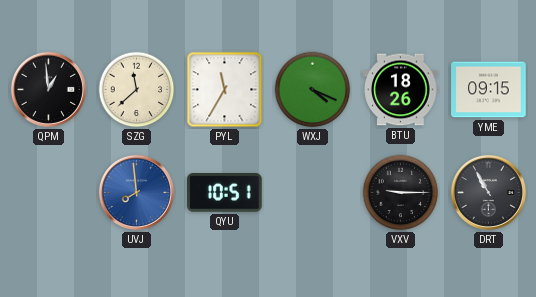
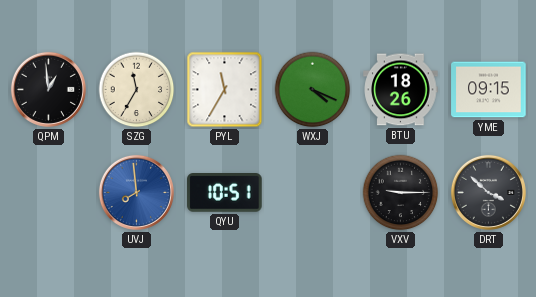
SZG: 11:38 -> 11:35
DRT: 10:55 -> 3:52
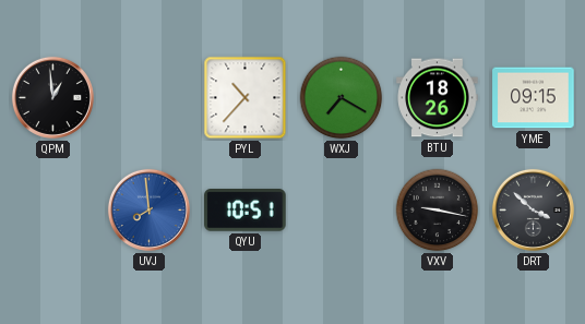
SZG: 11:35 -> none
PYL: 11:35 -> 10:37
WXJ: 4:19 -> 7:20
VXV: 9:15 -> 9:17
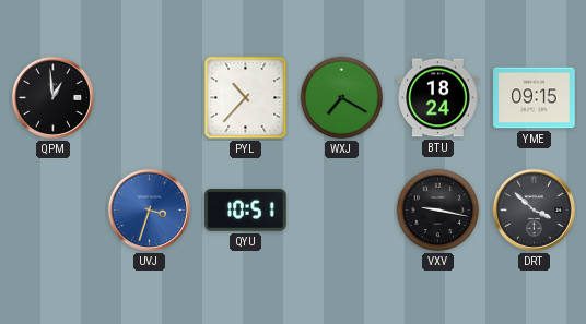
BTU: 18:26 -> 18:24
UVJ: 7:59 -> 3:33
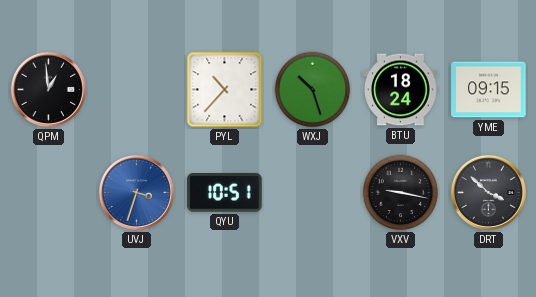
WXJ: 7:20 -> 10:27
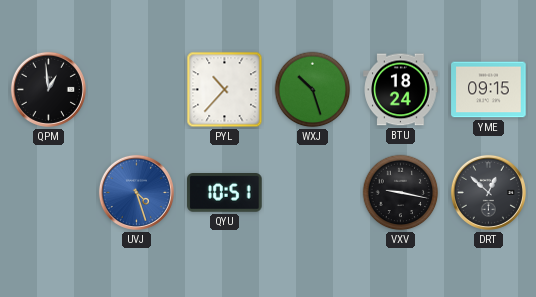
UVJ: 3:33 -> 4:27
DRT: 3:52 -> 12:52
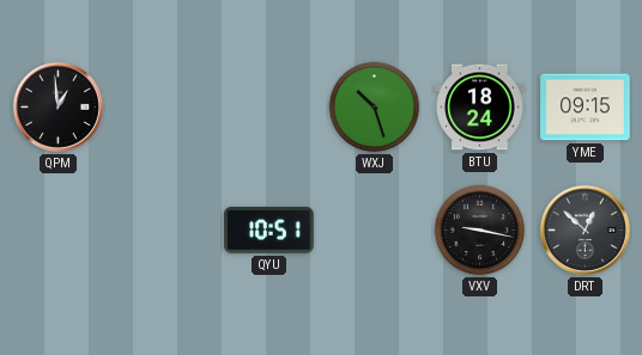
PYL: 10:37 -> none
UVJ: 4:27 -> none
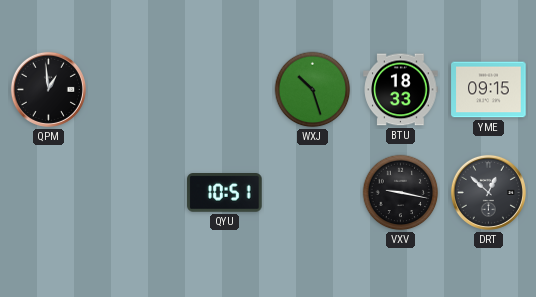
BTU: 18:24 -> 18:33
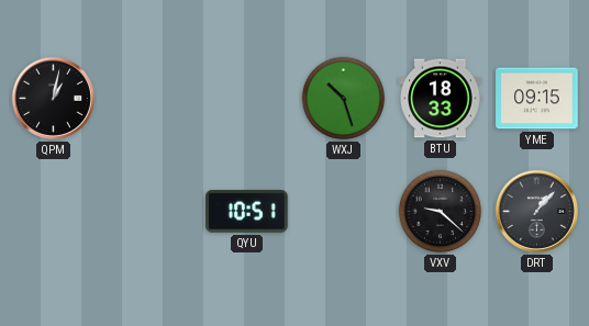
QPM: 12:59 -> 1:02
VXV: 9:17 -> 9:22
DRT: 12:52 -> 1:07
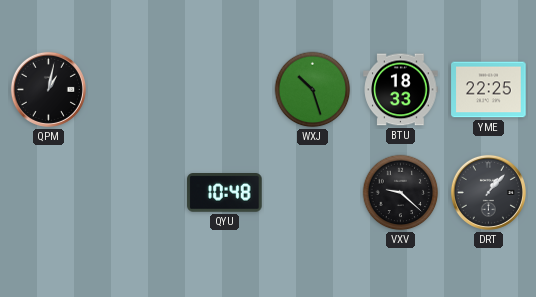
YME: 09:15 -> 22:25
QYU: 10:51 -> 10:48
